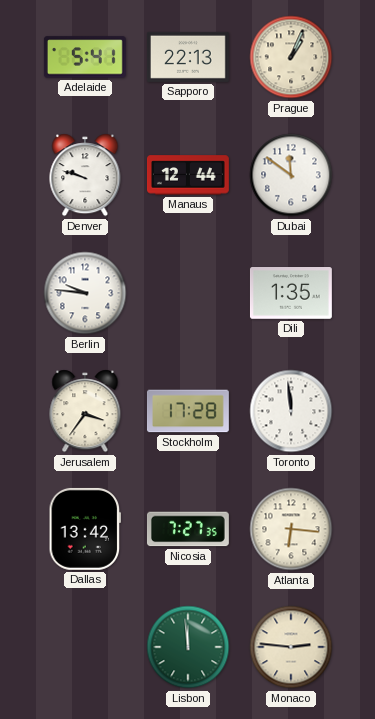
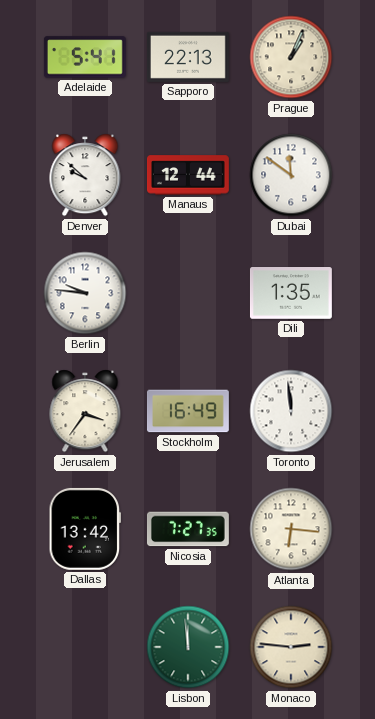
Denver: 9:48 -> 9:52
Stockholm: 17:28 -> 16:49
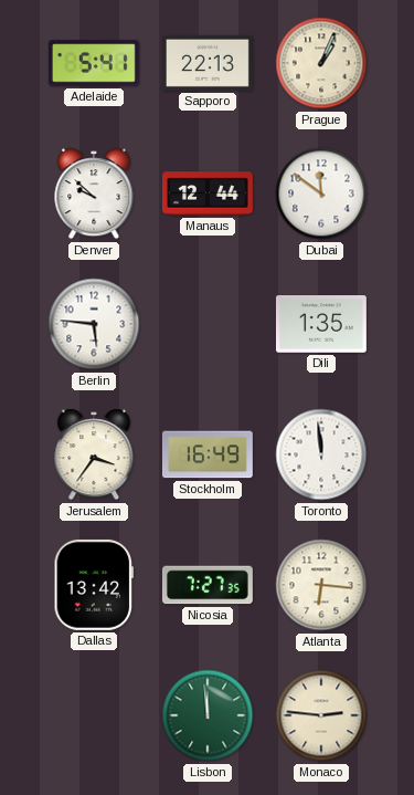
Berlin: 9:46 -> 5:46
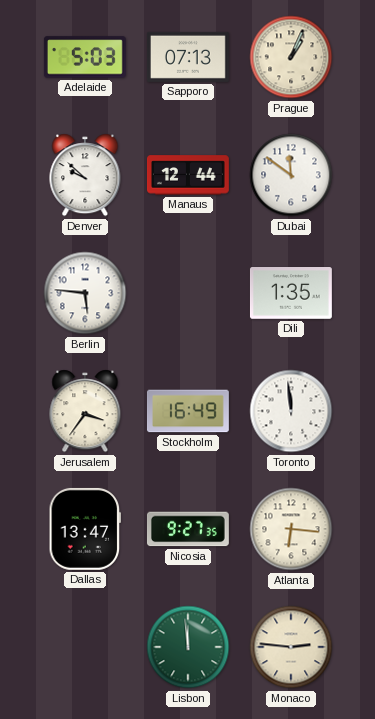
Adelaide: 5:41 -> 5:03
Sapporo: 22:13 -> 07:13
Dallas: 13:42 -> 13:47
Nicosia: 7:27 -> 9:27
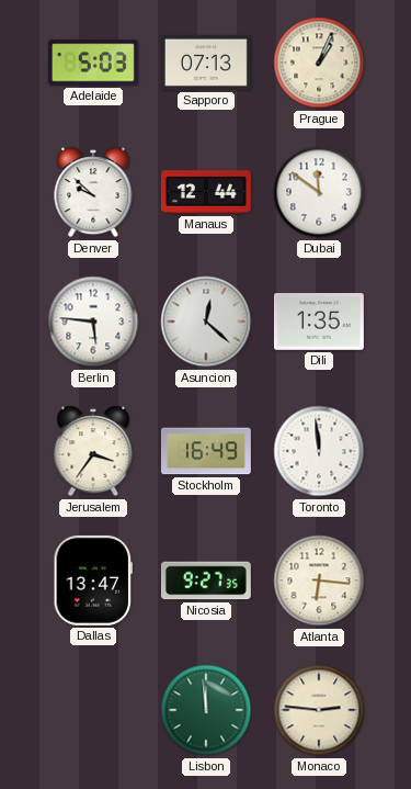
Asuncion: none -> 12:22
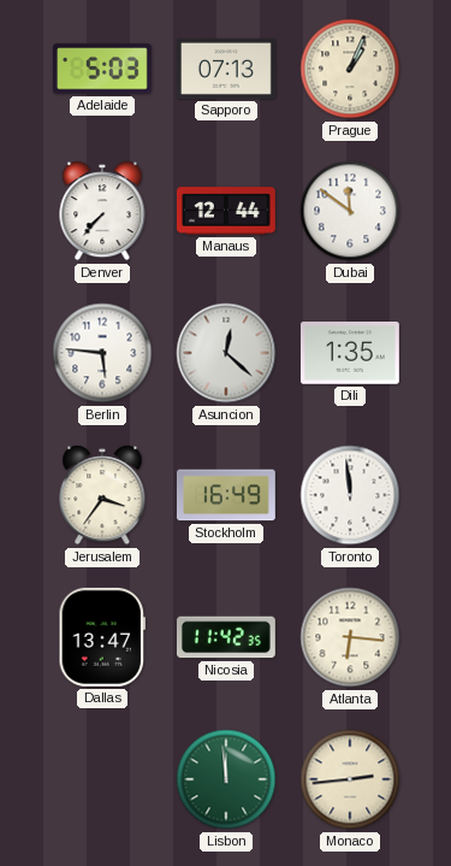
Denver: 9:52 -> 7:37
Nicosia: 9:27 -> 11:42
Monaco: 2:46 -> 2:44
